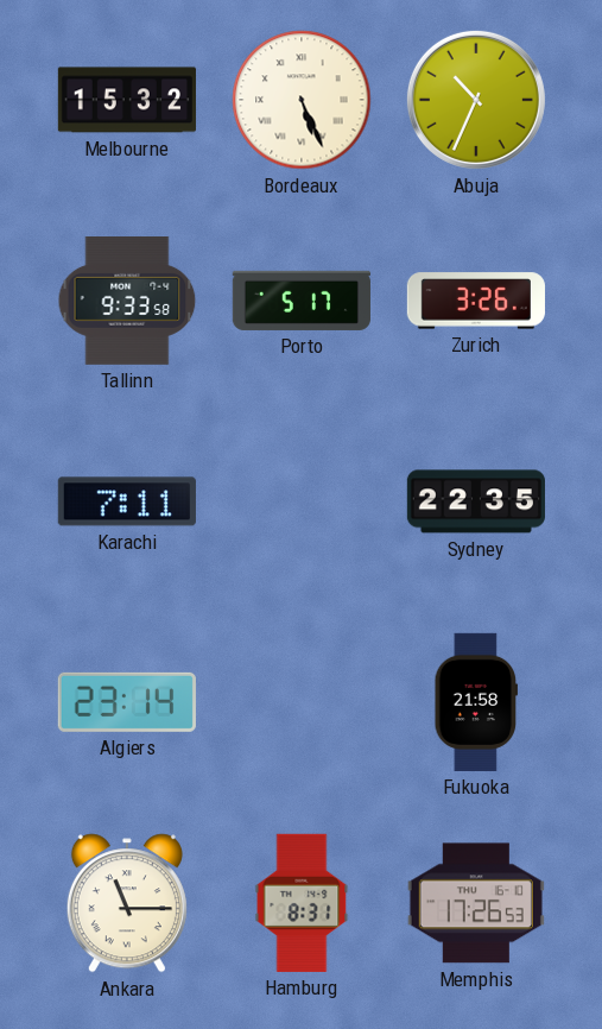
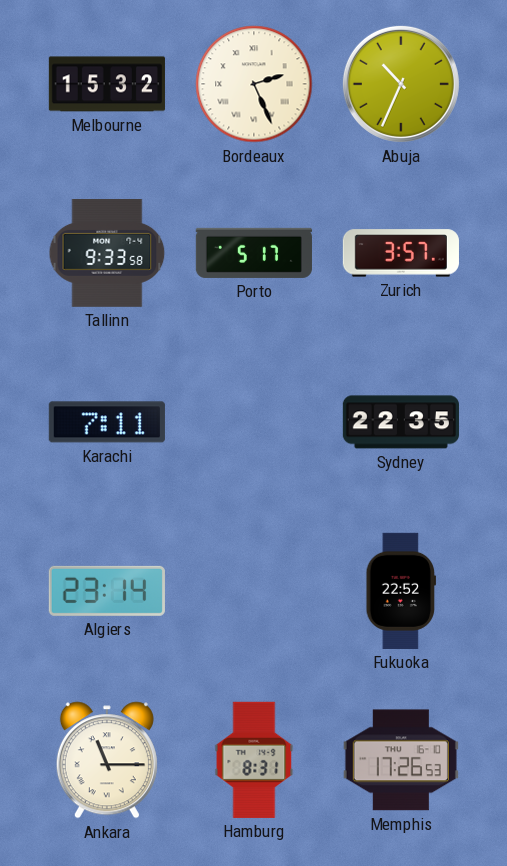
Bordeaux: 5:26 -> 2:26
Zurich: 3:26 -> 3:57
Fukuoka: 21:58 -> 22:52
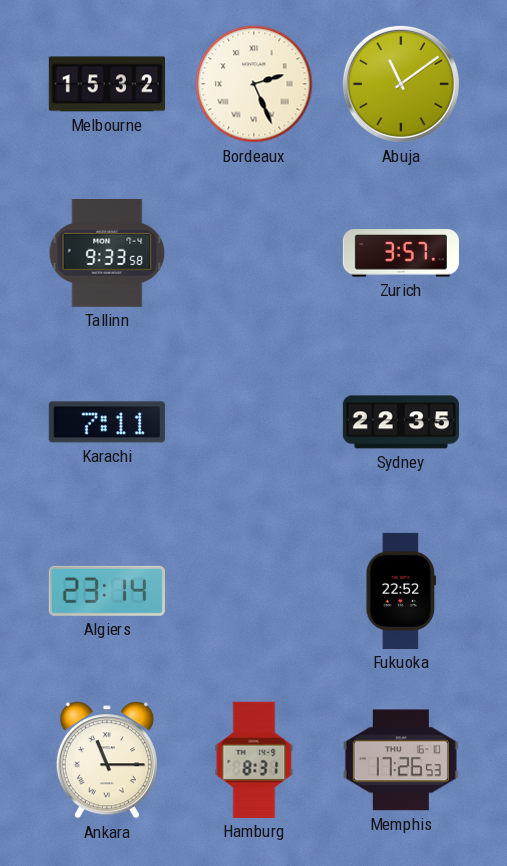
Abuja: 10:34 -> 11:09
Porto: 5:17 -> none
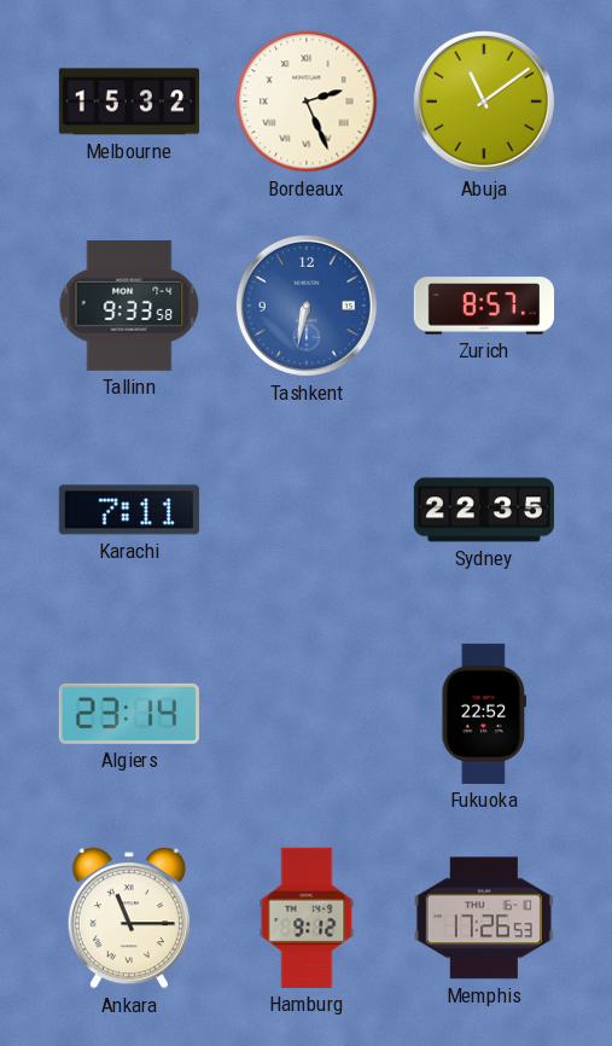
Tashkent: none -> 6:32
Zurich: 3:57 -> 8:57
Hamburg: 8:31 -> 9:12
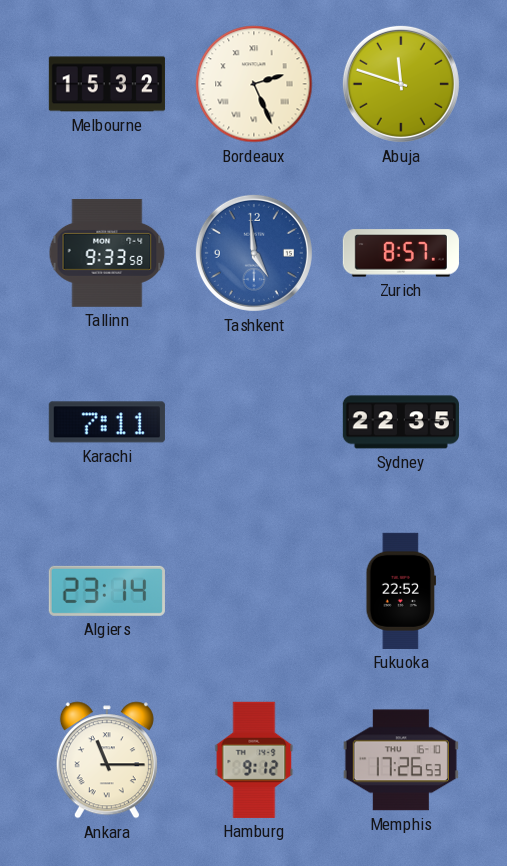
Abuja: 11:09 -> 11:48
Tashkent: 6:32 -> 4:59
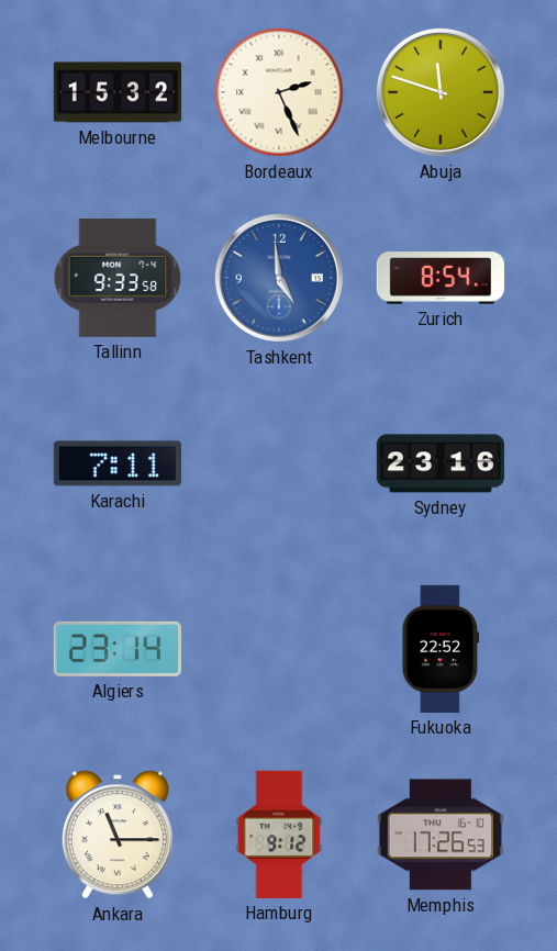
Zurich: 8:57 -> 8:54
Sydney: 22:35 -> 23:16
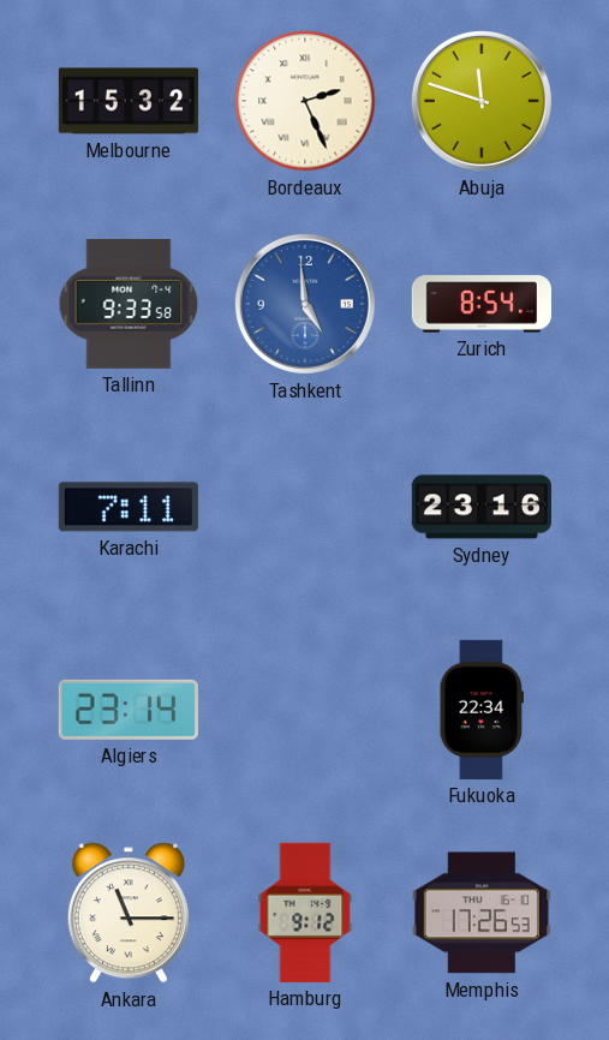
Fukuoka: 22:52 -> 22:34
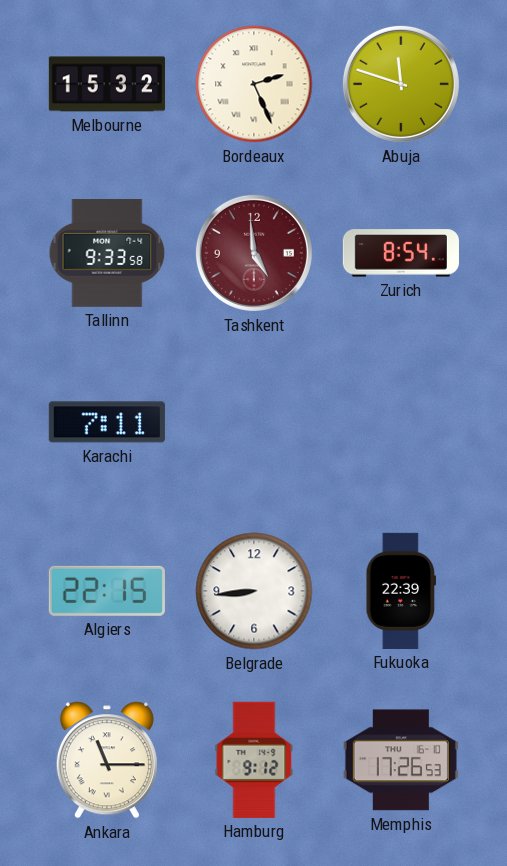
Tashkent dial: blue -> burgundy
Sydney: 23:16 -> none
Algiers: 23:14 -> 22:15
Belgrade: none -> 8:44
Fukuoka: 22:34 -> 22:39
